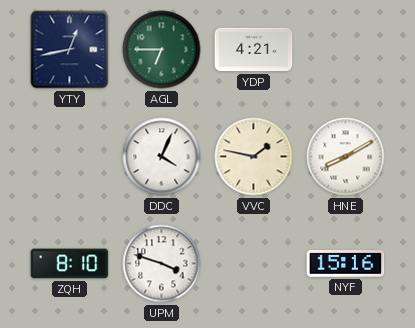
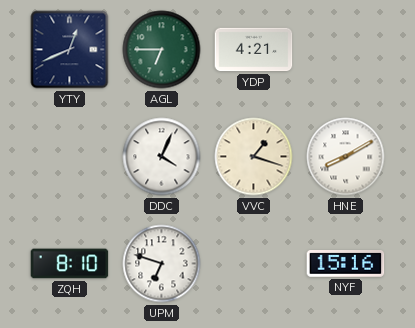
YTY: 12:43 -> 12:41
VVC: 1:47 -> 1:18
UPM: 3:48 -> 6:48
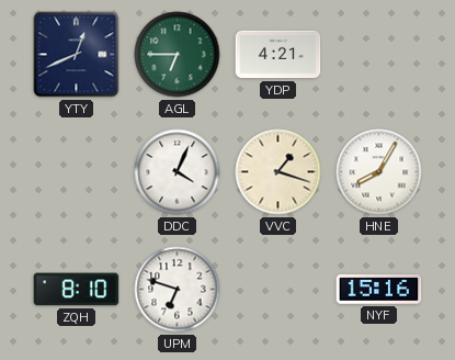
HNE: 8:10 -> 8:05
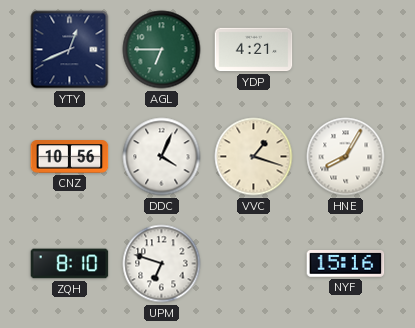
CNZ: none -> 10:56
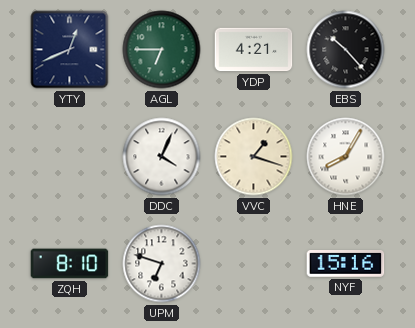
EBS: none -> 10:23
CNZ: 10:56 -> none
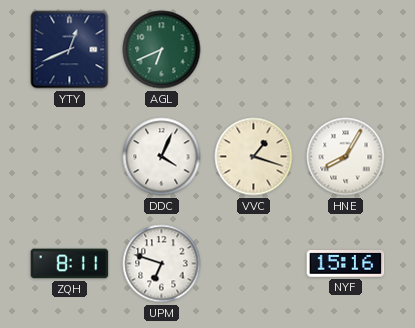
AGL: 6:45 -> 6:41
YDP: 4:21 -> none
EBS: 10:23 -> none
ZQH: 8:10 -> 8:11
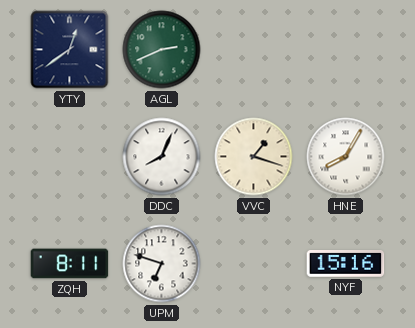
YTY: 12:41 -> 12:39
AGL: 6:41 -> 2:41
DDC: 4:04 -> 8:04
